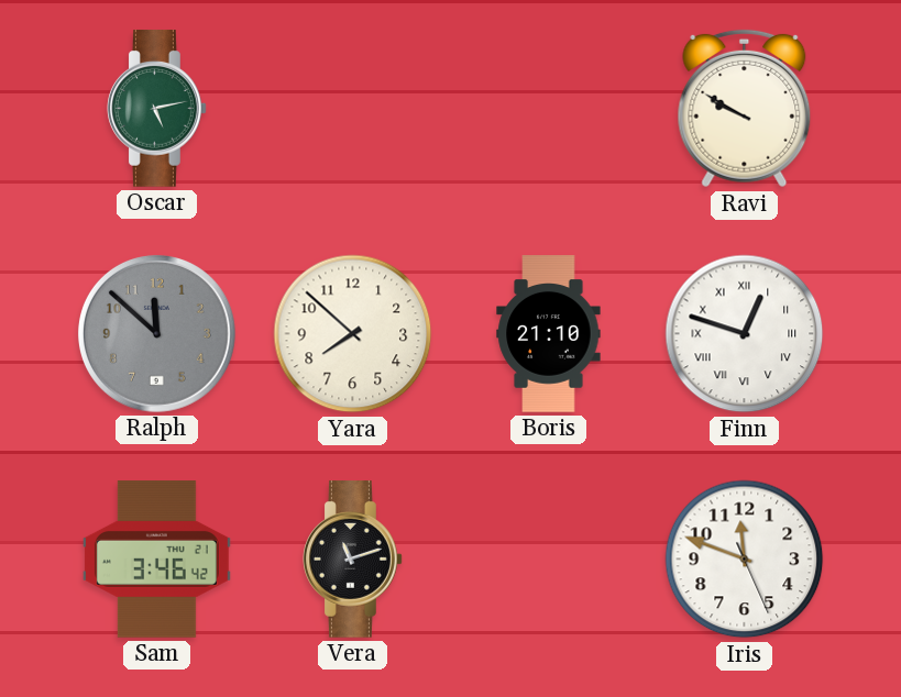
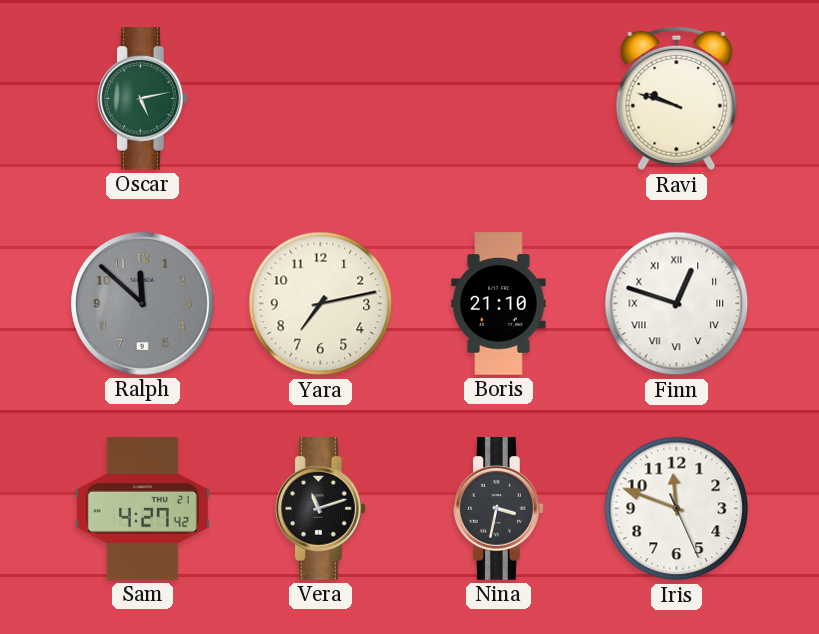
Ravi: 9:50 -> 9:48
Yara: 7:52 -> 7:13
Sam: 3:46 -> 4:27
Nina: none -> 3:32
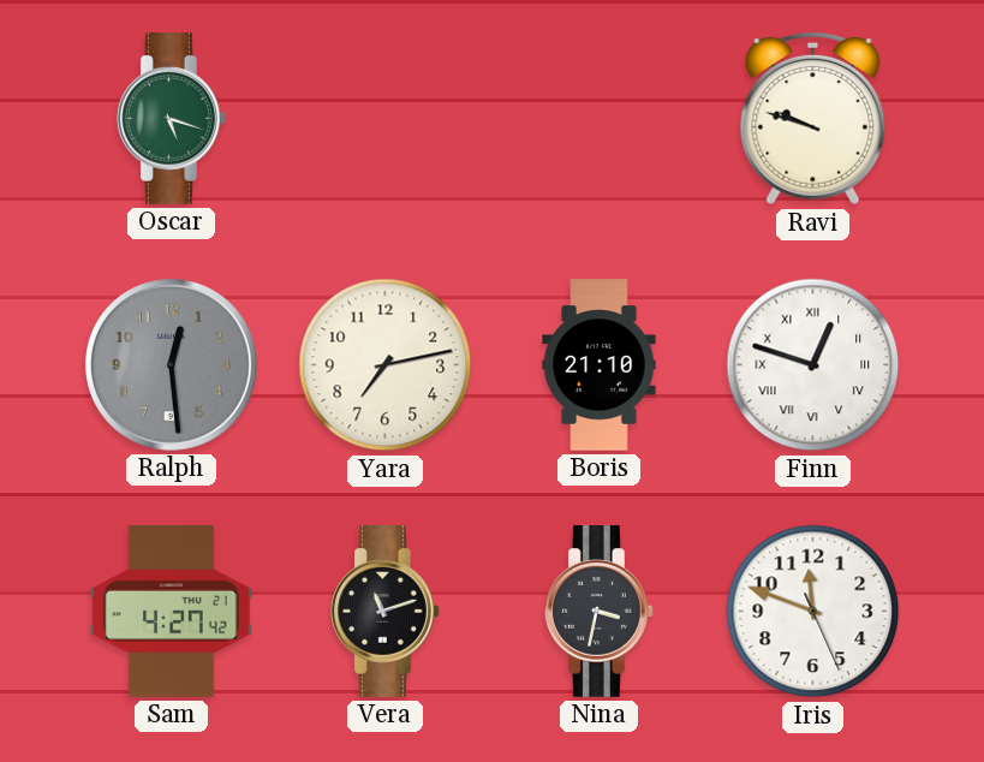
Oscar: 5:13 -> 5:18
Ralph: 11:52 -> 12:29
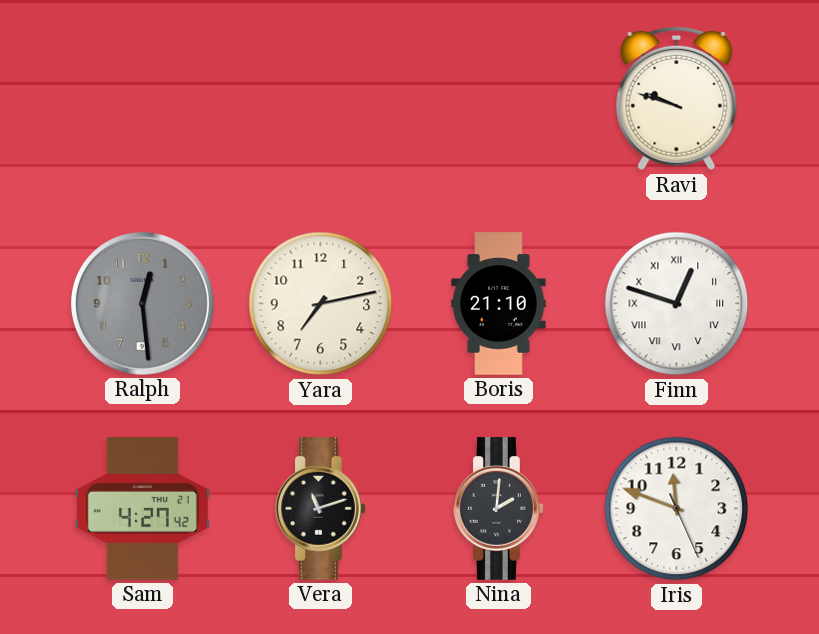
Oscar: 5:18 -> none
Nina: 3:32 -> 2:01
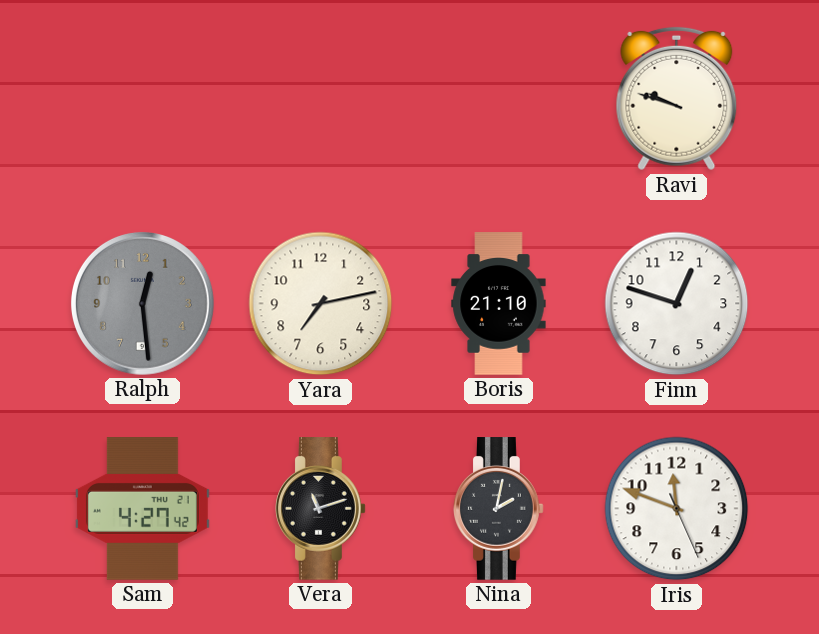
Finn numerals: Roman -> Arabic
Nina: 2:01 -> 2:02
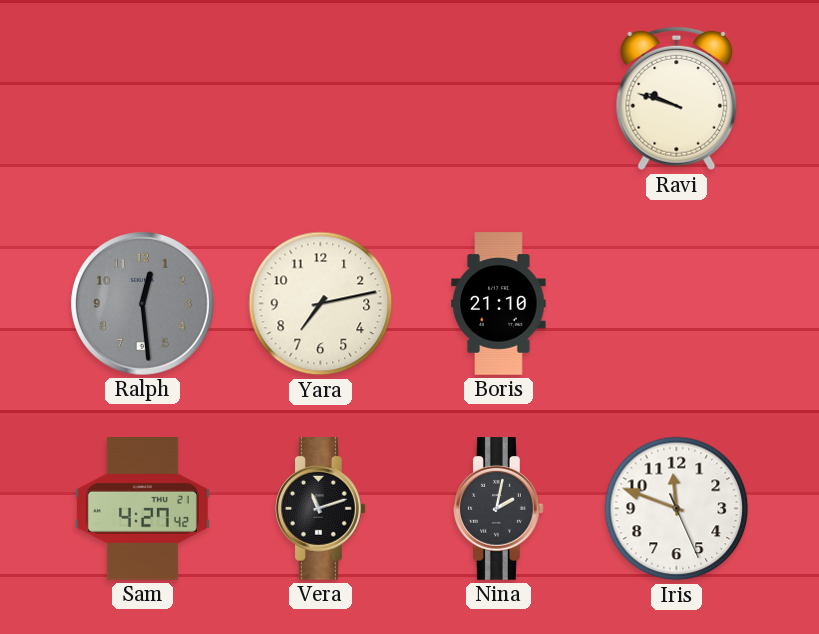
Finn: 12:48 -> none
